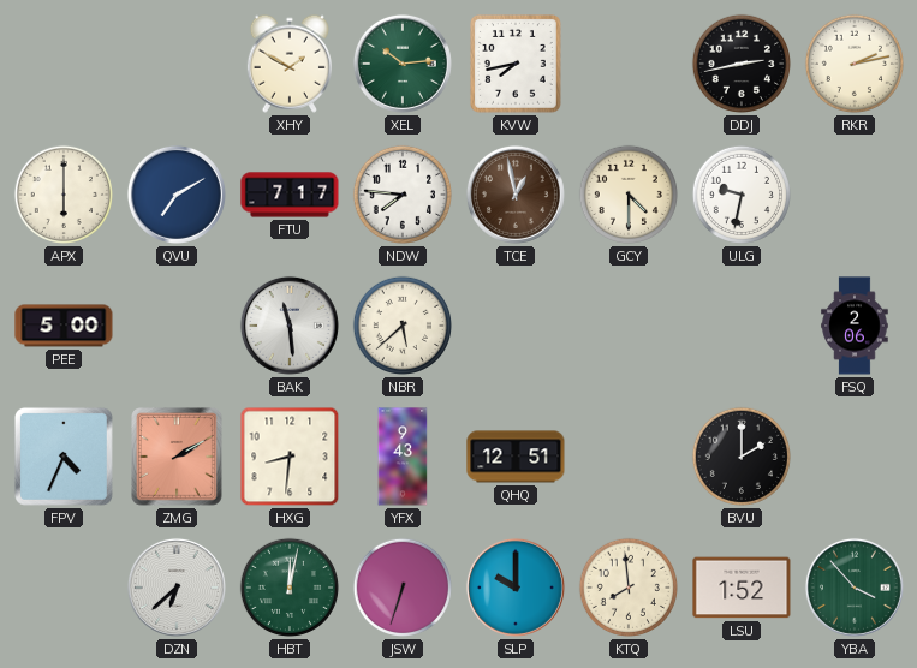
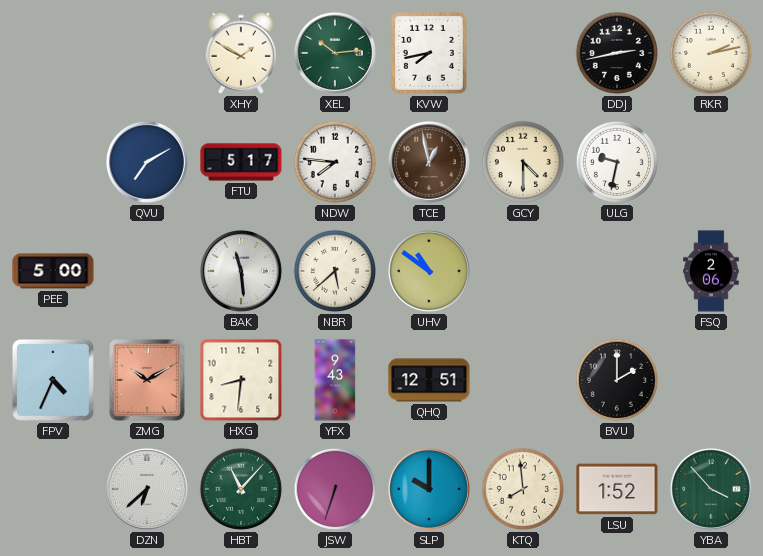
APX: 6:00 -> none
FTU: 7:17 -> 5:17
UHV: none -> 10:51
ZMG: 2:10 -> 10:10
HBT: 12:02 -> 11:07
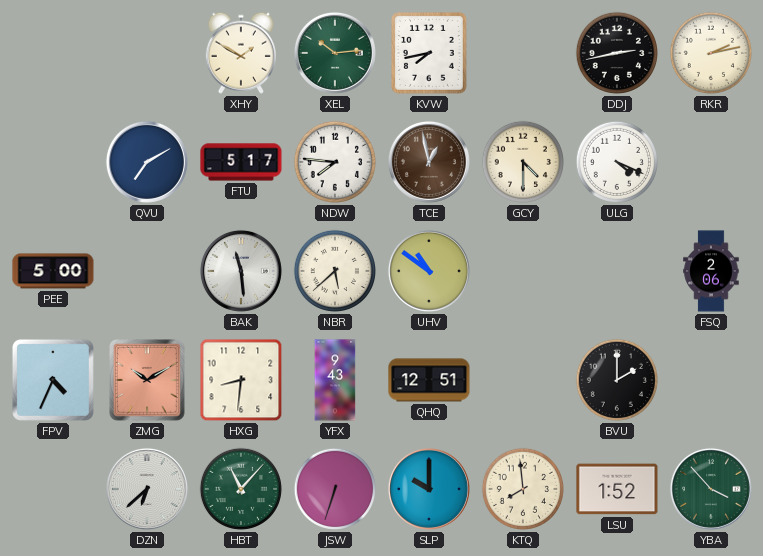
ULG: 9:32 -> 4:19
